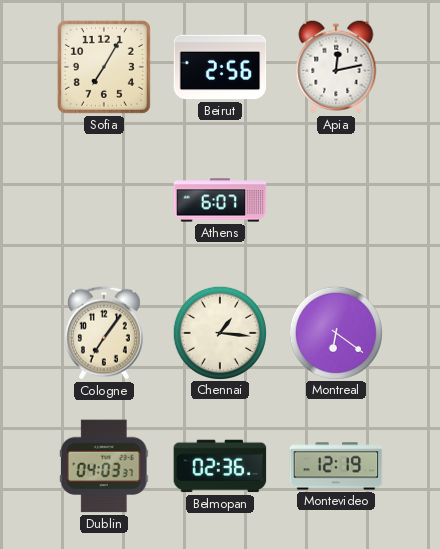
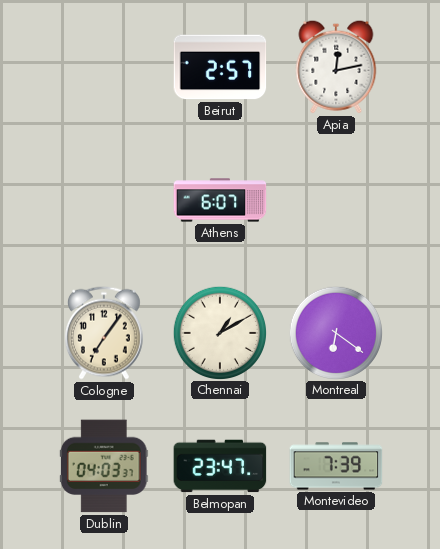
Sofia: 7:05 -> none
Beirut: 2:56 -> 2:57
Chennai: 1:16 -> 1:10
Belmopan: 02:36 -> 23:47
Montevideo: 12:19 -> 7:39
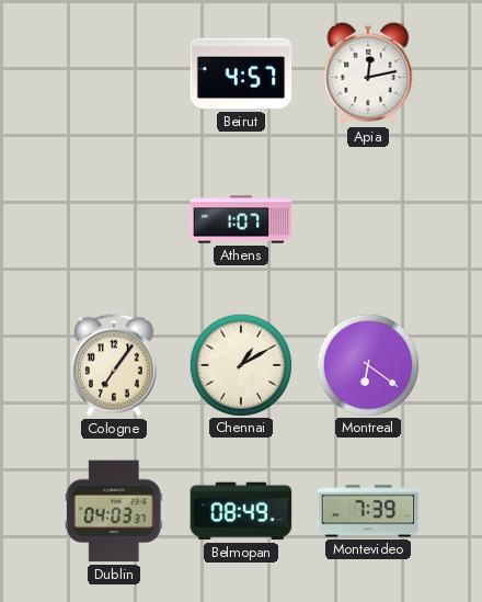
Beirut: 2:57 -> 4:57
Athens: 6:07 -> 1:07
Belmopan: 23:47 -> 08:49
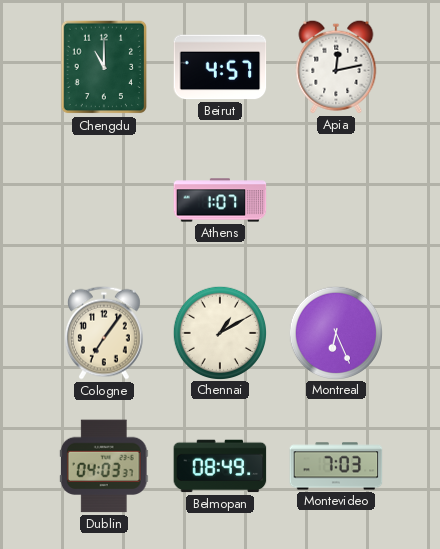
Chengdu: none -> 11:00
Montreal: 6:21 -> 6:26
Montevideo: 7:39 -> 7:03
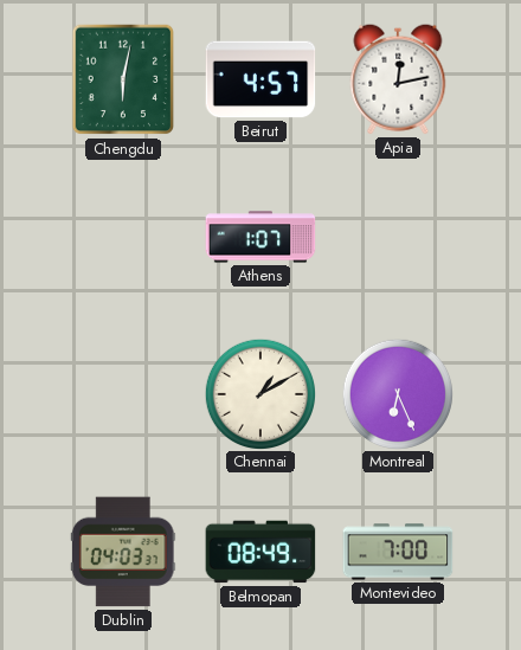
Chengdu: 11:00 -> 6:02
Cologne: 7:06 -> none
Montevideo: 7:03 -> 7:00
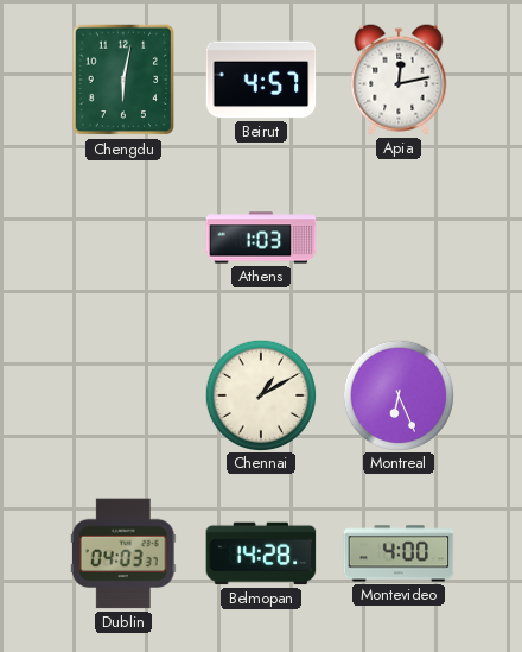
Athens: 1:07 -> 1:03
Belmopan: 08:49 -> 14:28
Montevideo: 7:00 -> 4:00
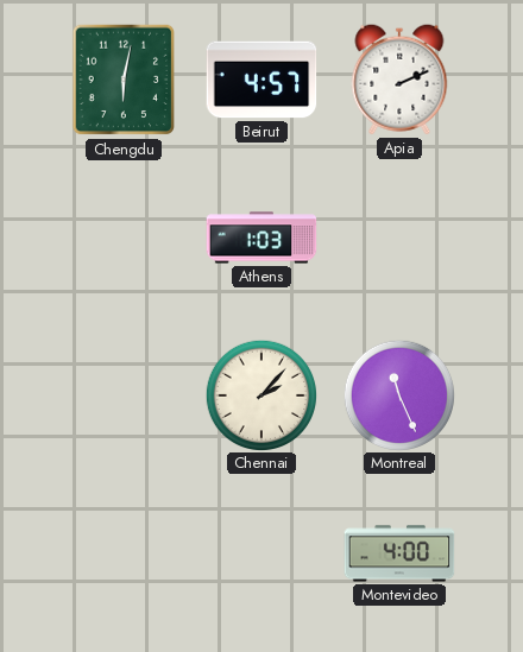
Apia: 12:13 -> 2:11
Chennai: 1:10 -> 2:07
Montreal: 6:26 -> 11:26
Dublin: 04:03 -> none
Belmopan: 14:28 -> none
